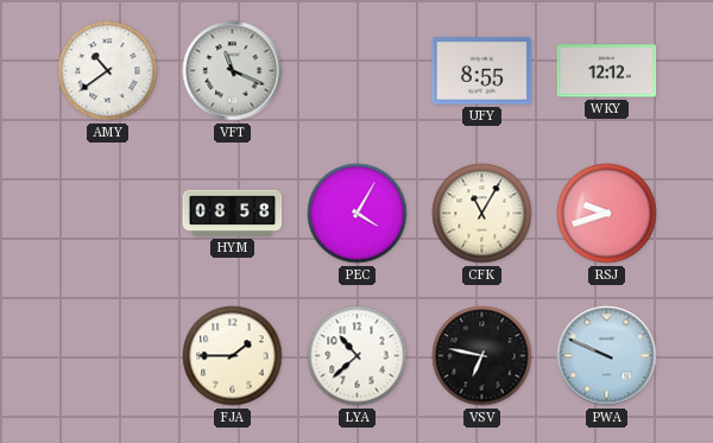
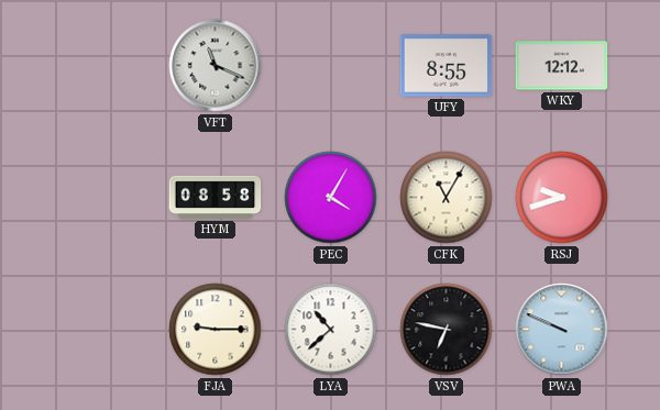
AMY: 10:39 -> none
FJA: 1:45 -> 9:15
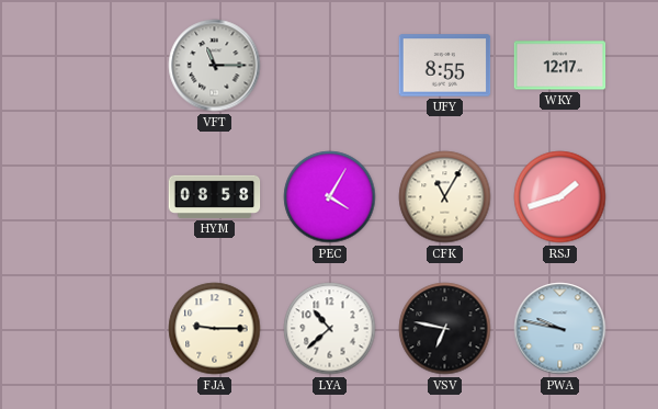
VFT: 11:19 -> 11:15
WKY: 12:12 -> 12:17
RSJ: 9:42 -> 1:42
PWA: 9:49 -> 9:47
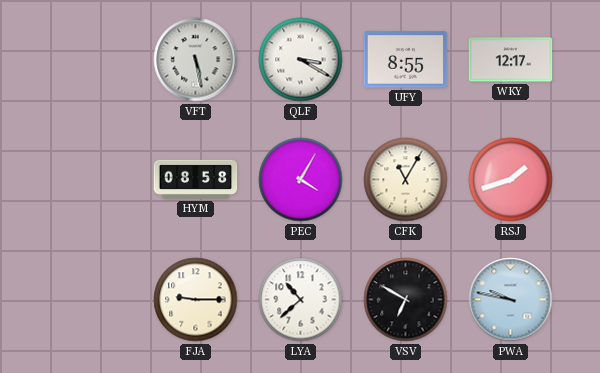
VFT: 11:15 -> 5:28
QLF: none -> 3:20
VSV: 6:47 -> 6:50
